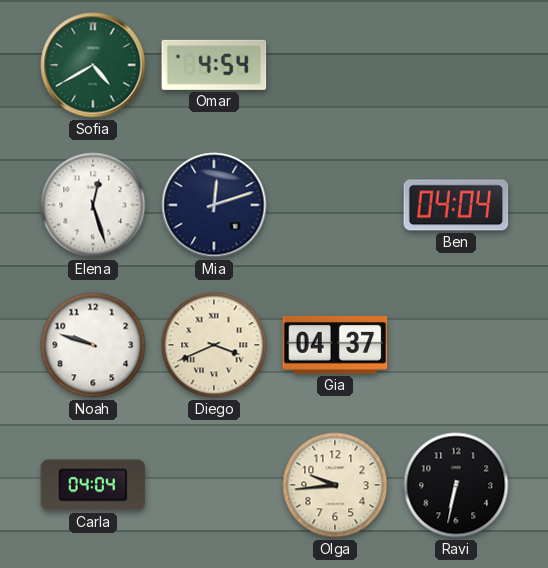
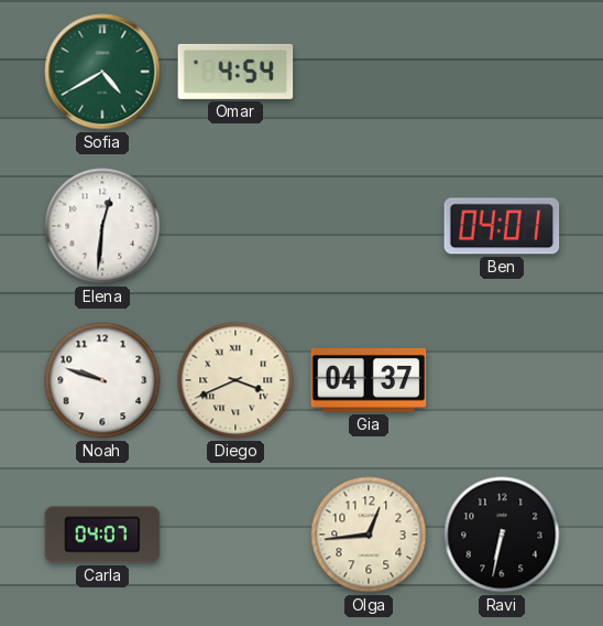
Elena: 12:27 -> 12:31
Mia: 12:12 -> none
Ben: 04:04 -> 04:01
Carla: 04:04 -> 04:07
Olga: 9:44 -> 12:44
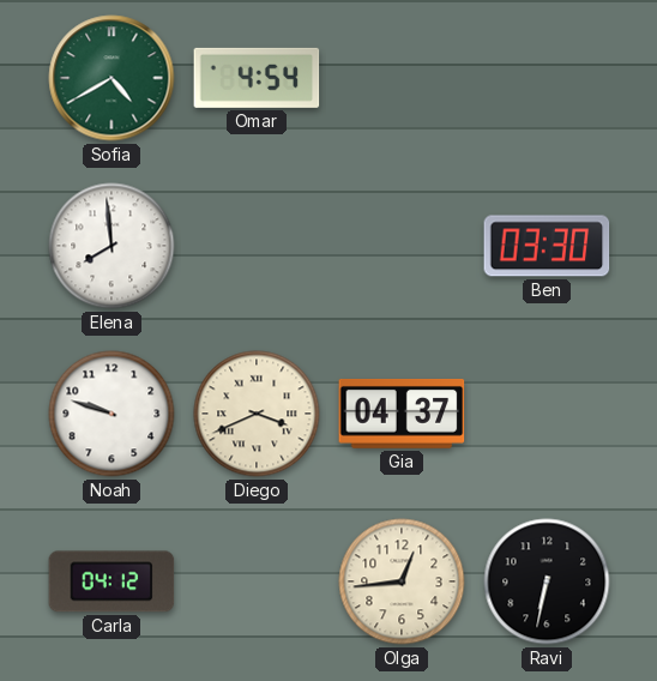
Elena: 12:31 -> 7:59
Ben: 04:01 -> 03:30
Carla: 04:07 -> 04:12
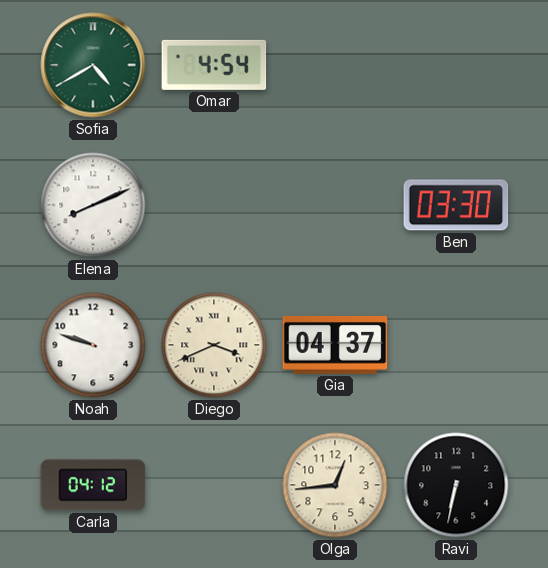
Elena: 7:59 -> 8:11
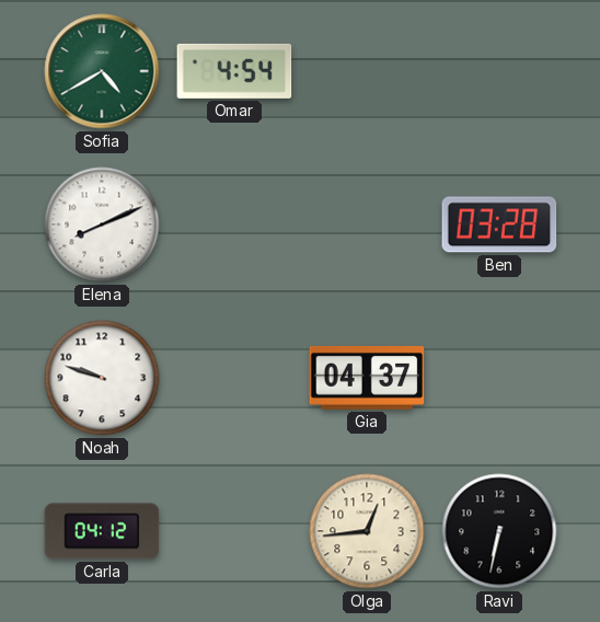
Ben: 03:30 -> 03:28
Diego: 3:41 -> none
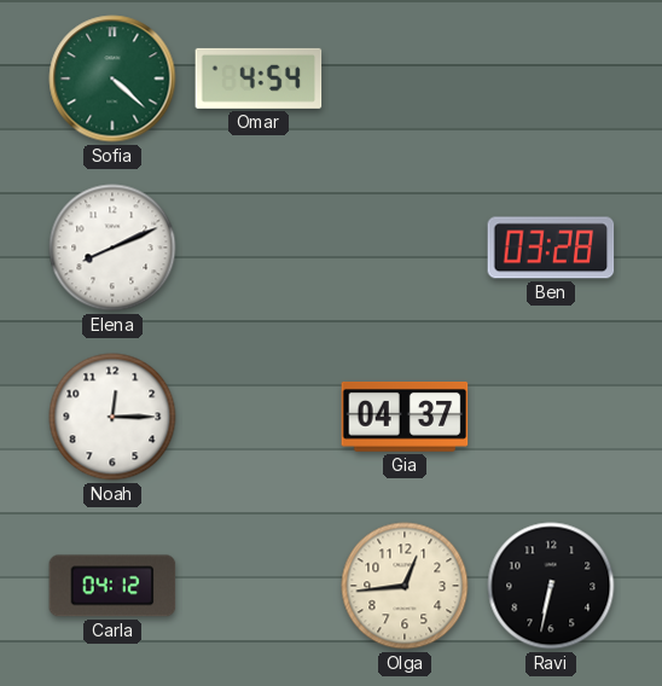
Sofia: 4:40 -> 4:22
Noah: 9:48 -> 12:15
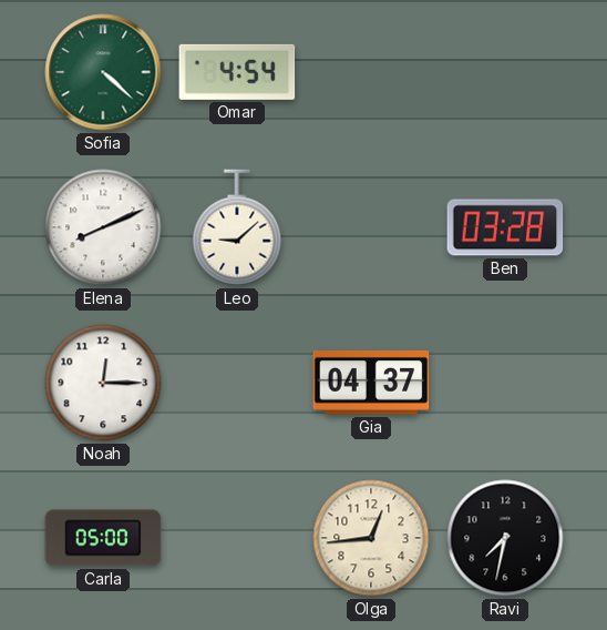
Leo: none -> 9:08
Carla: 04:12 -> 05:00
Ravi: 6:32 -> 7:32
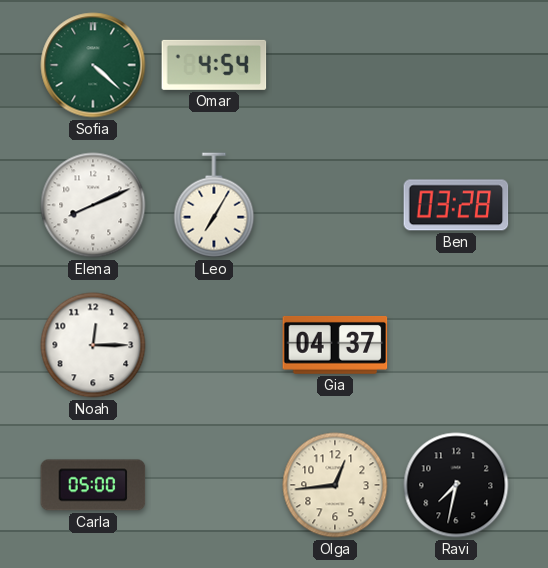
Leo: 9:08 -> 7:05
